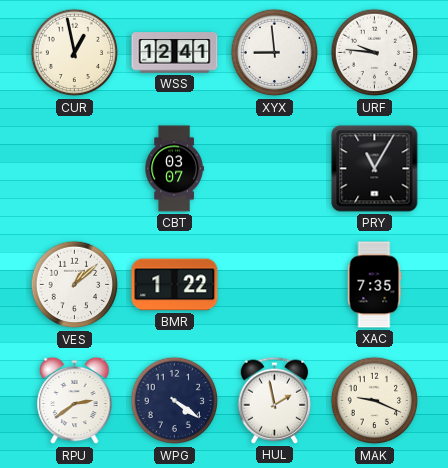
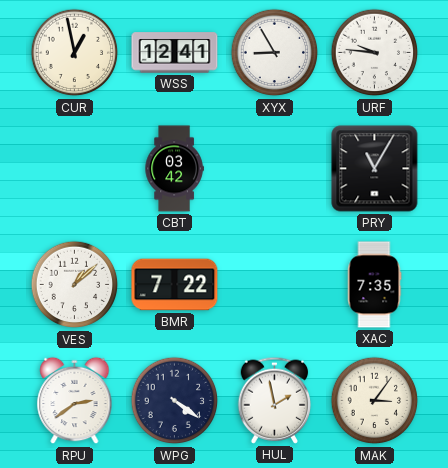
XYX: 8:59 -> 8:55
CBT: 03:07 -> 03:42
BMR: 1:22 -> 7:22
MAK: 9:19 -> 3:06
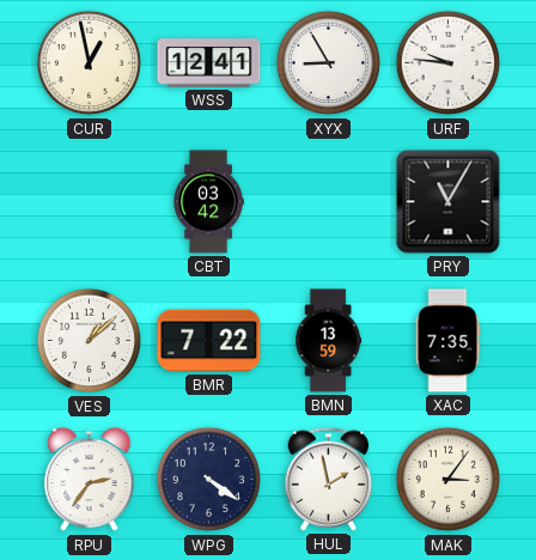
BMN: none -> 13:59
RPU: 2:39 -> 2:36
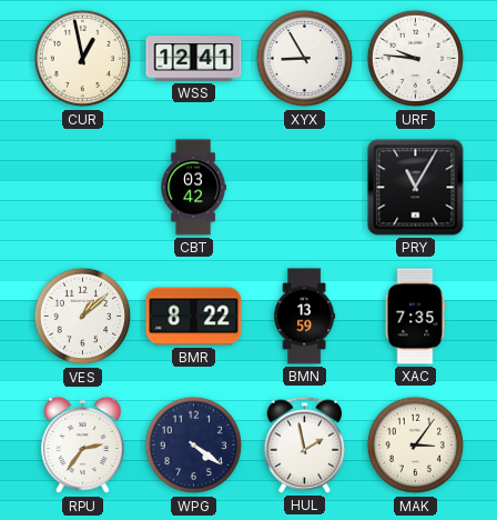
BMR: 7:22 -> 8:22
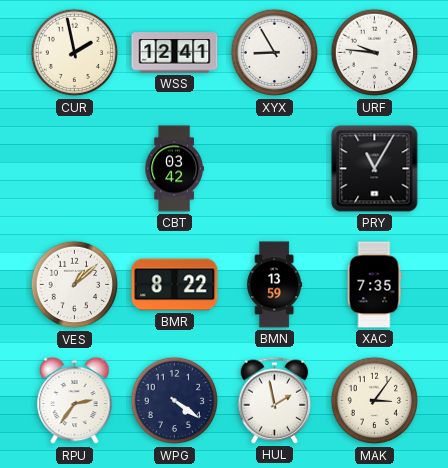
CUR: 12:58 -> 1:58
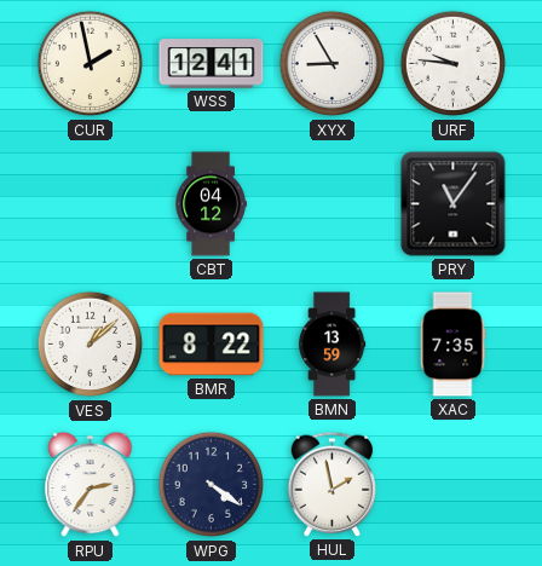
CBT: 03:42 -> 04:12
PRY: 11:05 -> 11:06
MAK: 3:06 -> none
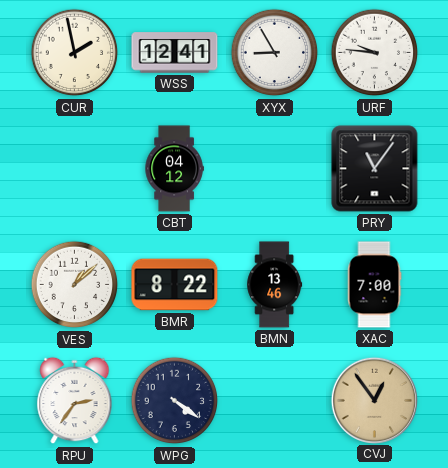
BMN: 13:59 -> 13:46
XAC: 7:35 -> 7:00
HUL: 1:58 -> none
CVJ: none -> 12:54
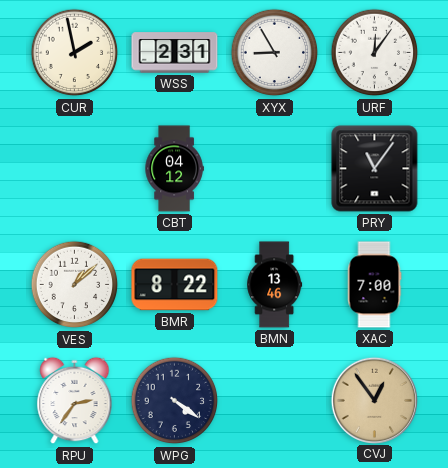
WSS: 12:41 -> 2:31
URF: 9:46 -> 12:06
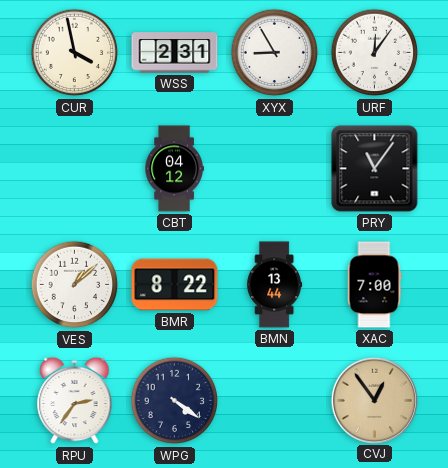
CUR: 1:58 -> 3:58
BMN: 13:46 -> 13:44
